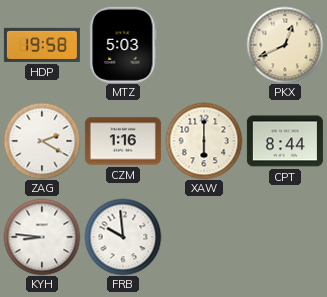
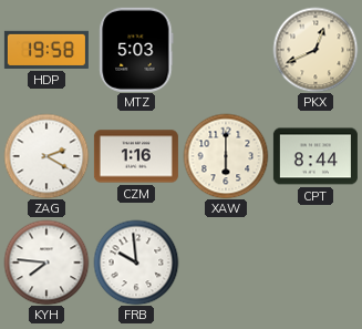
KYH: 8:46 -> 7:46
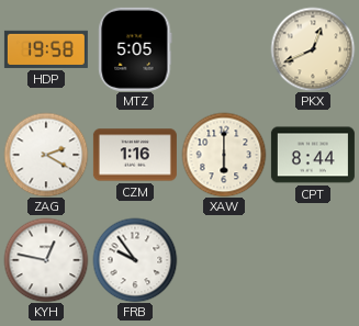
MTZ: 5:03 -> 5:05
KYH: 7:46 -> 12:47
FRB: 9:59 -> 9:54
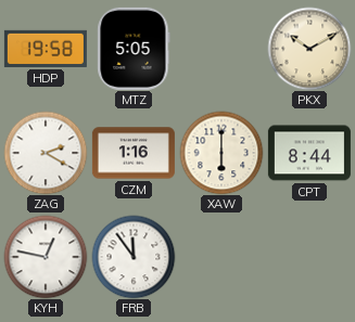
PKX: 12:41 -> 10:10
FRB: 9:54 -> 11:54
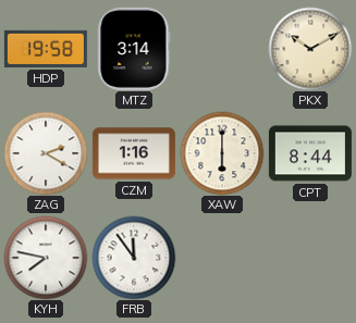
MTZ: 5:05 -> 3:14
KYH: 12:47 -> 7:47
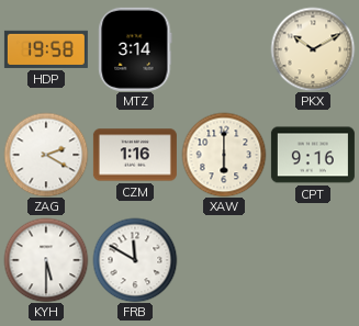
CPT: 8:44 -> 9:16
KYH: 7:47 -> 5:30
FRB: 11:54 -> 11:50
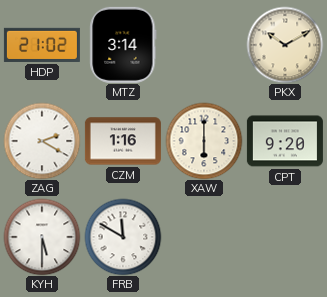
HDP: 19:58 -> 21:02
CPT: 9:16 -> 9:20
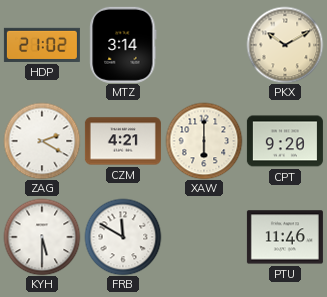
CZM: 1:16 -> 4:21
PTU: none -> 11:46
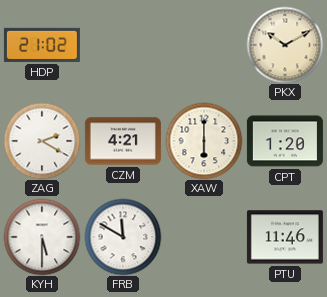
MTZ: 3:14 -> none
CPT: 9:20 -> 1:20
